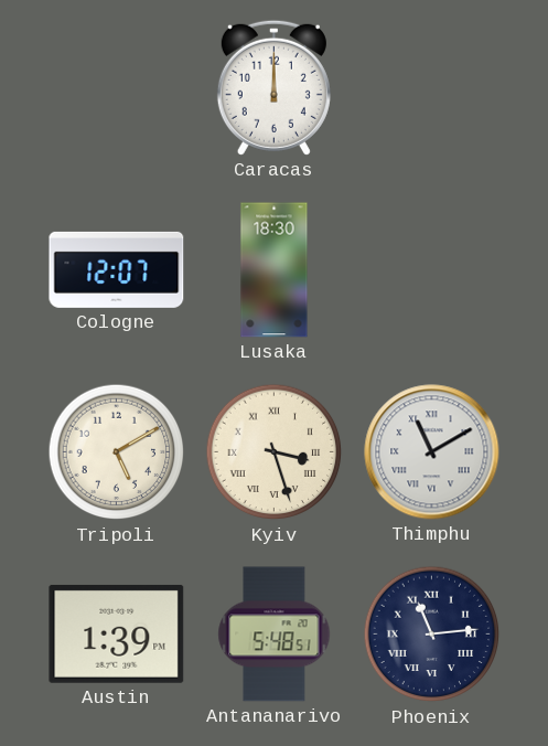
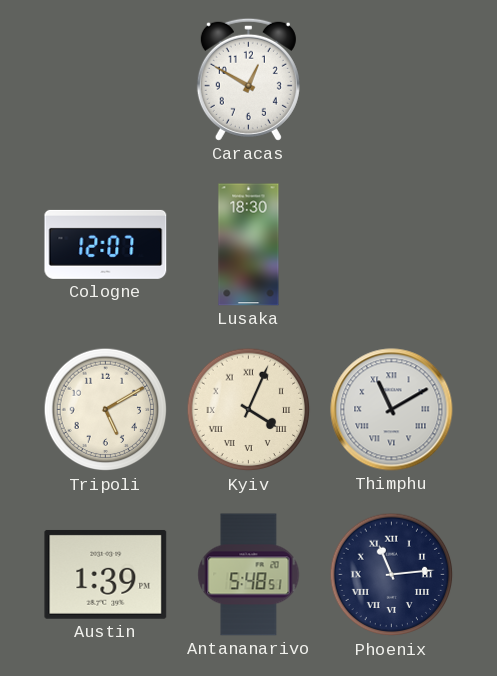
Caracas: 12:00 -> 12:50
Kyiv: 3:27 -> 4:04
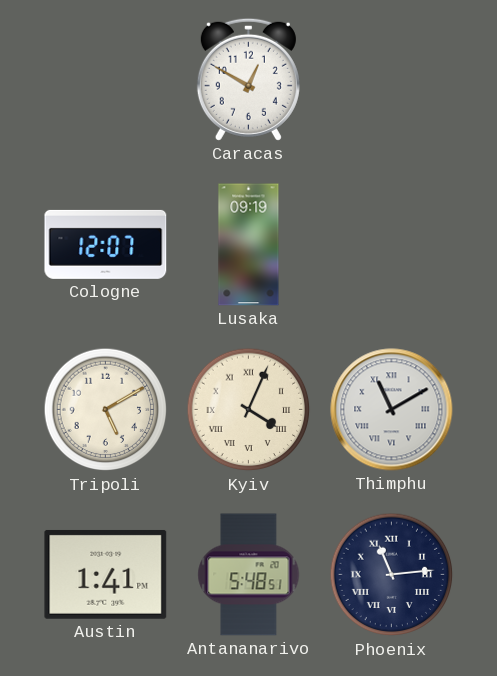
Lusaka: 18:30 -> 09:19
Austin: 1:39 -> 1:41
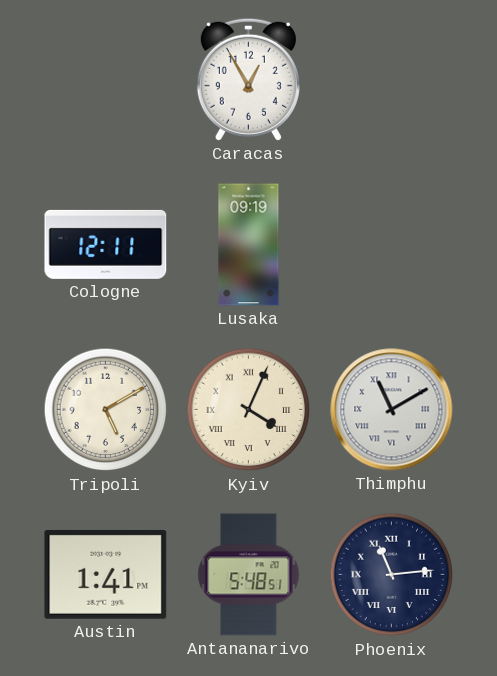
Caracas: 12:50 -> 12:55
Cologne: 12:07 -> 12:11
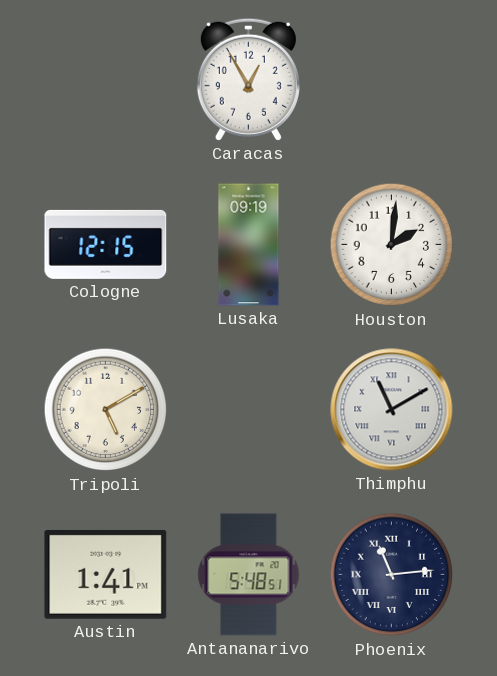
Cologne: 12:11 -> 12:15
Houston: none -> 2:01
Kyiv: 4:04 -> none
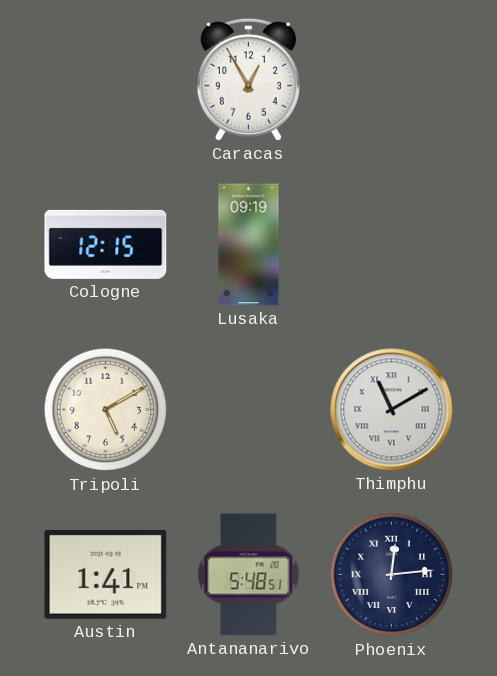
Houston: 2:01 -> none
Phoenix: 11:14 -> 12:14
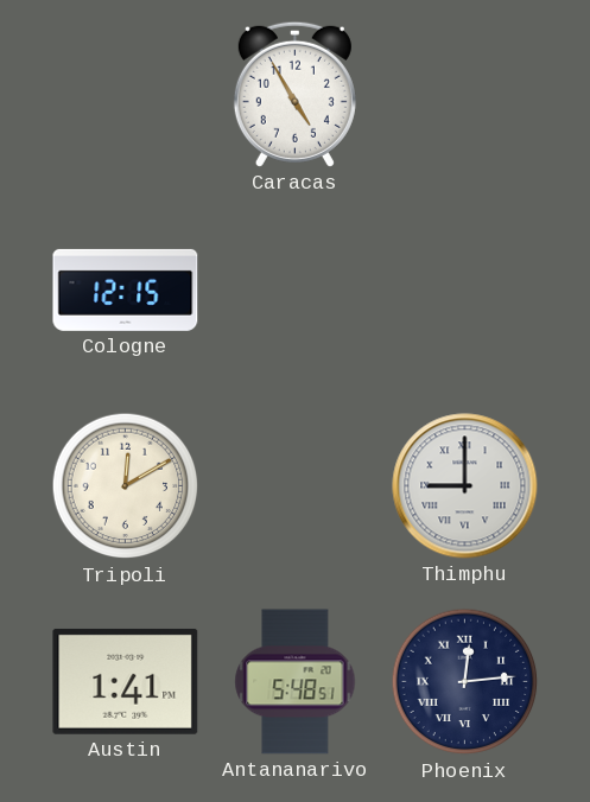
Caracas: 12:55 -> 4:55
Lusaka: 09:19 -> none
Tripoli: 5:10 -> 12:10
Thimphu: 11:10 -> 9:00
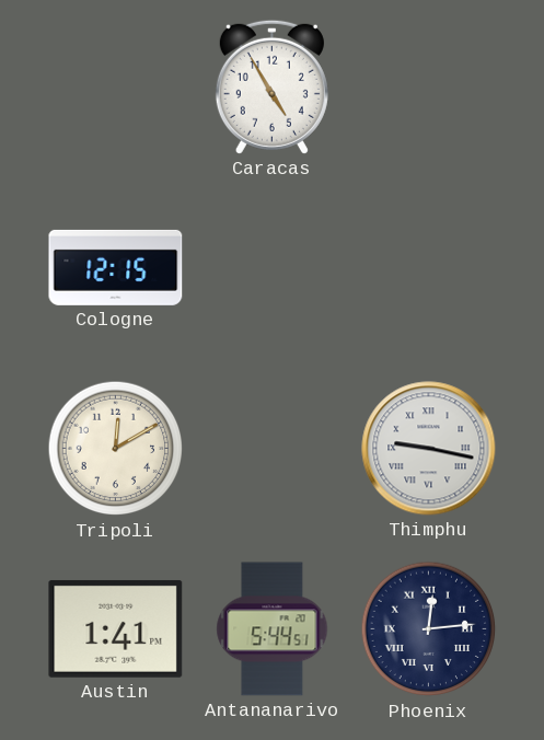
Thimphu: 9:00 -> 9:17
Antananarivo: 5:48 -> 5:44
